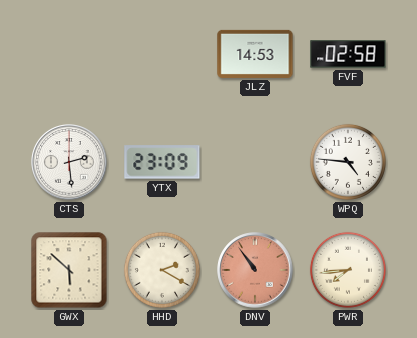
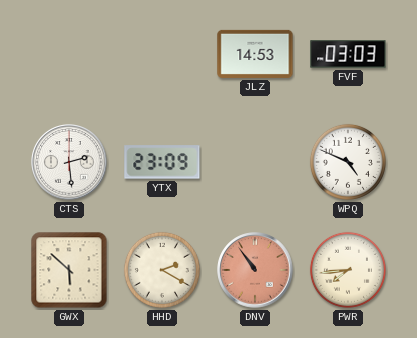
FVF: 02:58 -> 03:03
WPQ: 4:46 -> 4:49
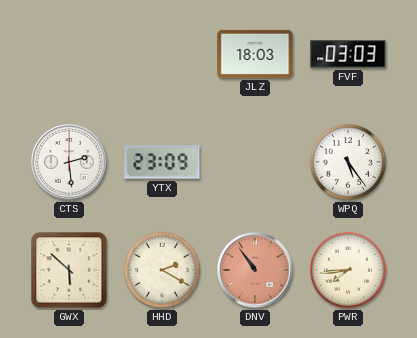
JLZ: 14:53 -> 18:03
WPQ: 4:49 -> 5:24
